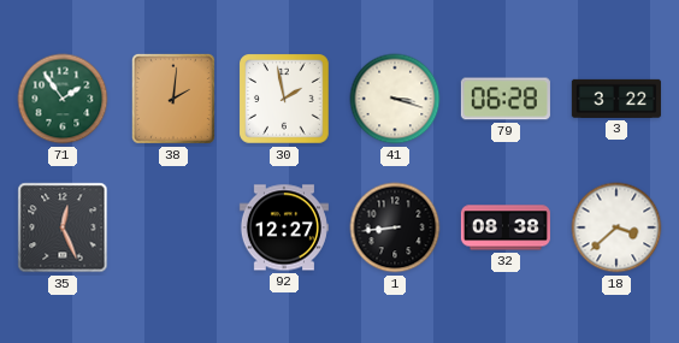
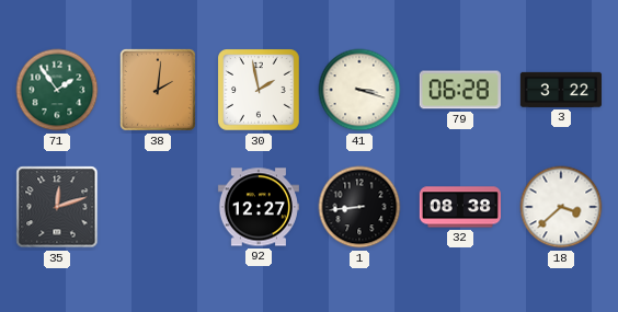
35: 12:26 -> 12:12
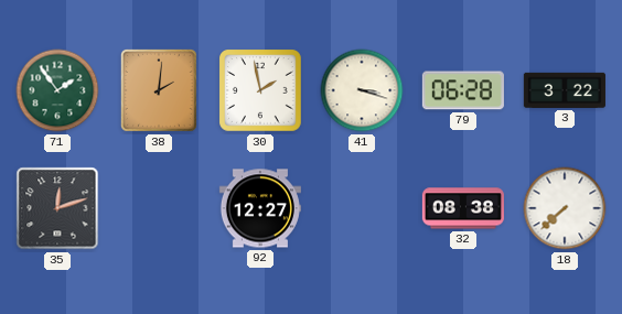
1: 8:44 -> none
18: 3:38 -> 7:38
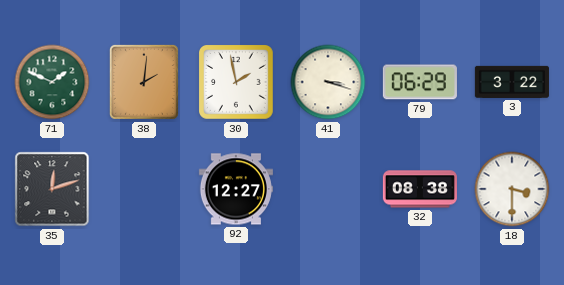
71: 1:54 -> 1:49
79: 06:28 -> 06:29
18: 7:38 -> 3:30
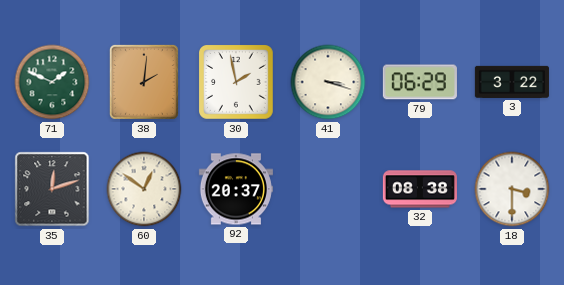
60: none -> 12:51
92: 12:27 -> 20:37
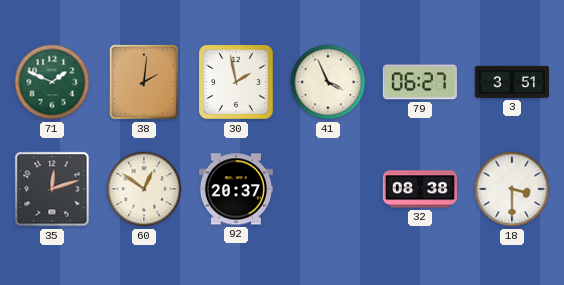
41: 3:18 -> 3:56
79: 06:29 -> 06:27
3: 3:22 -> 3:51
